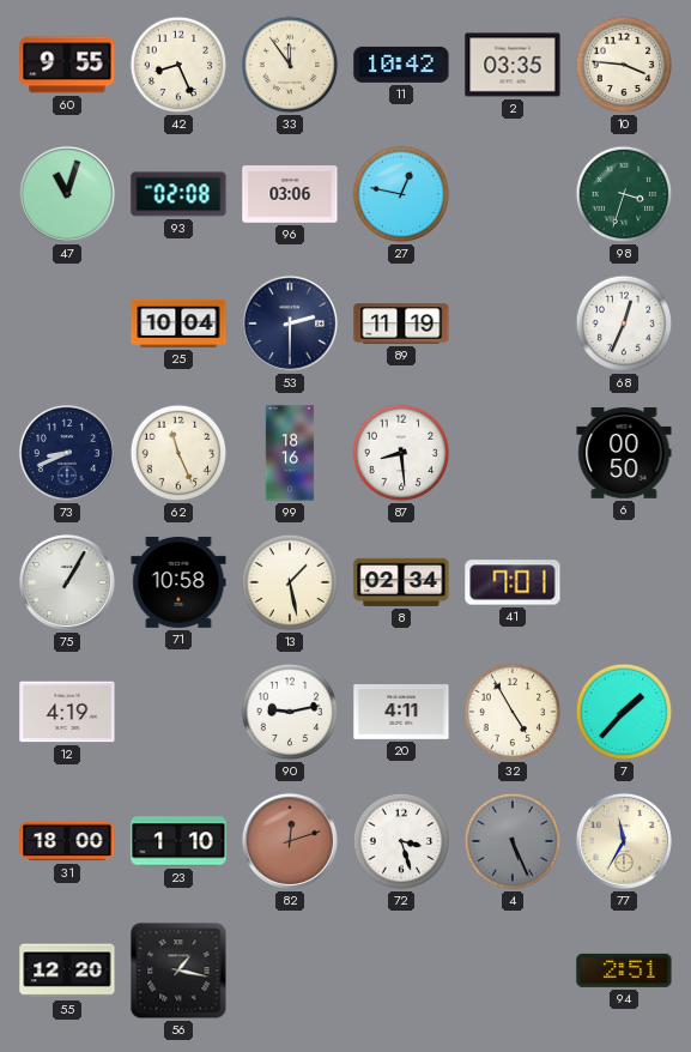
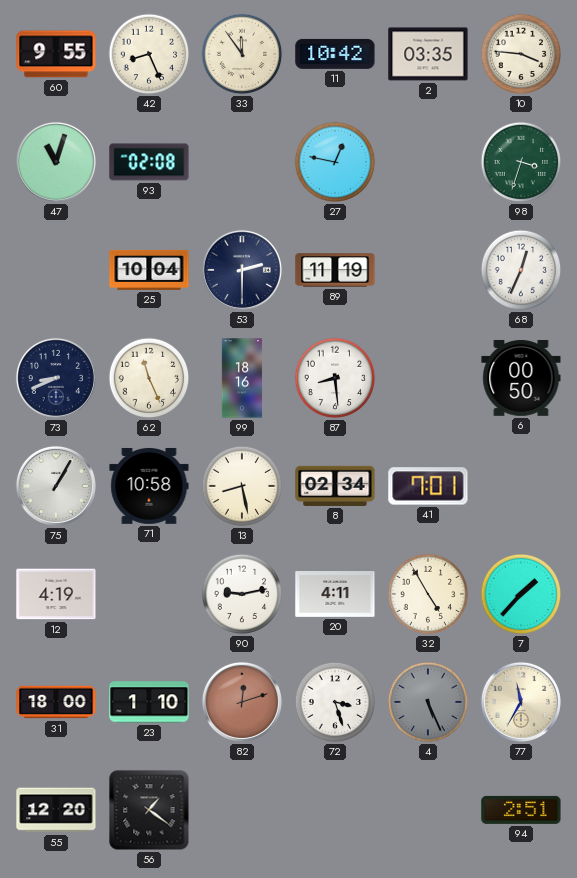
96: 03:06 -> none
13: 1:28 -> 8:28
56: 1:17 -> 1:21
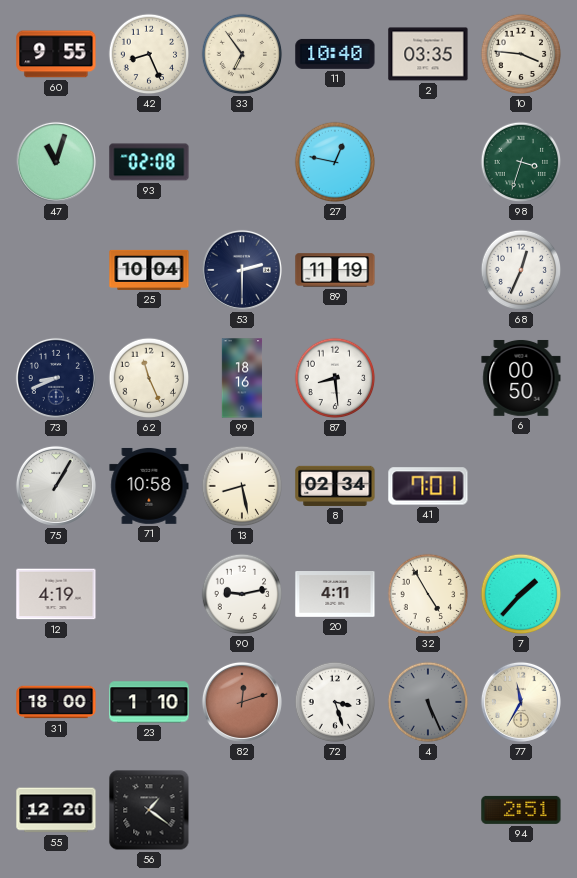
33: 11:54 -> 6:54
11: 10:42 -> 10:40
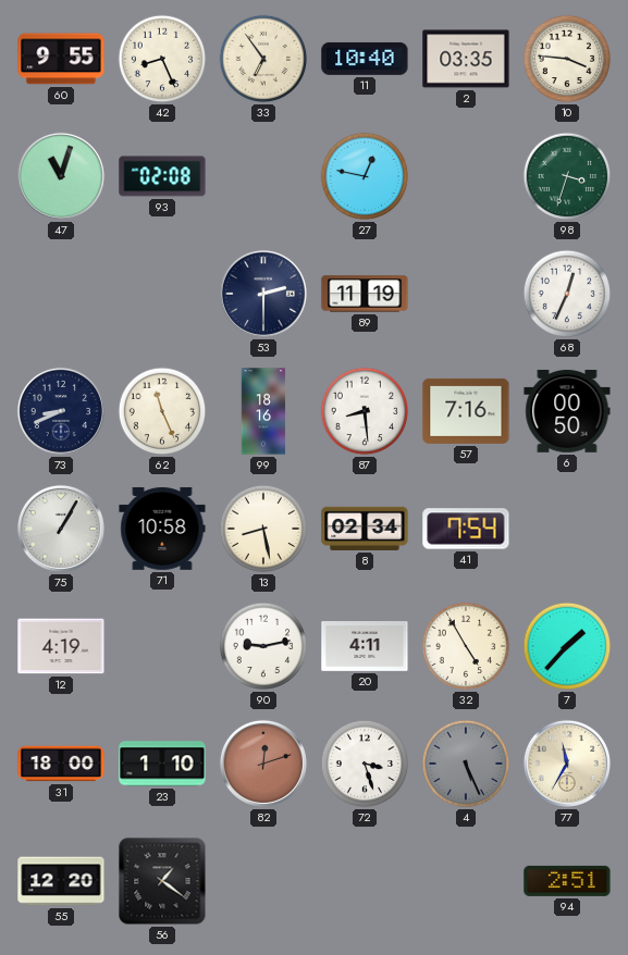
25: 10:04 -> none
57: none -> 7:16
41: 7:01 -> 7:54
